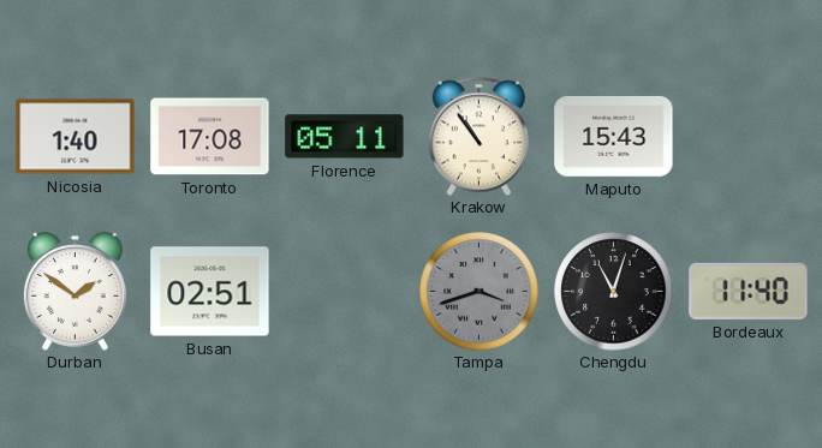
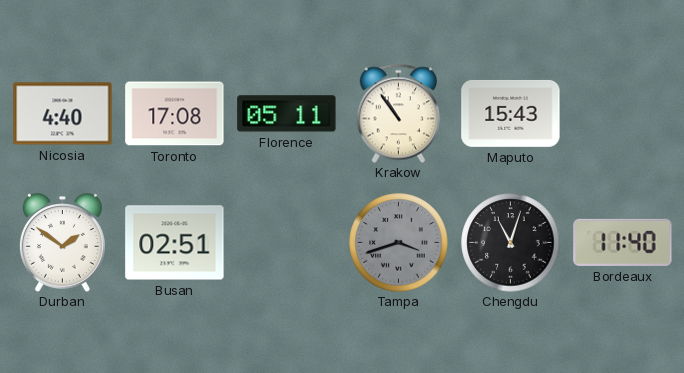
Nicosia: 1:40 -> 4:40
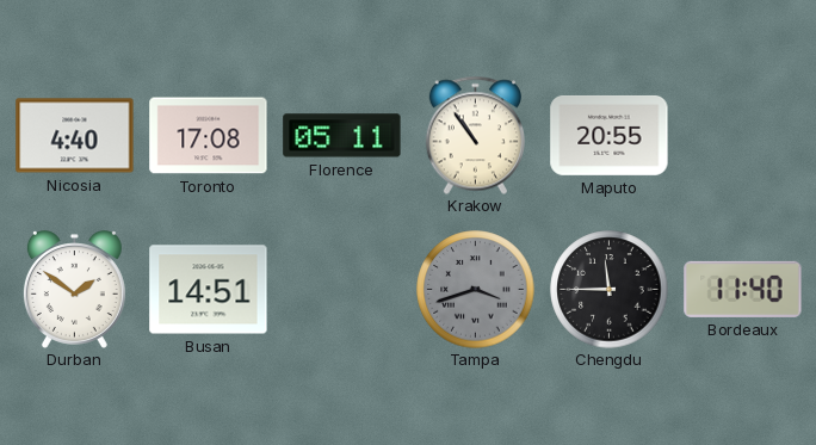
Maputo: 15:43 -> 20:55
Busan: 02:51 -> 14:51
Chengdu: 11:03 -> 11:45
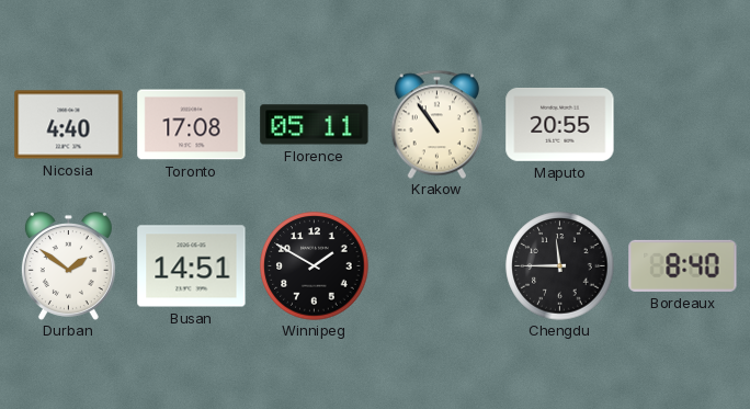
Winnipeg: none -> 1:50
Tampa: 3:42 -> none
Bordeaux: 11:40 -> 8:40
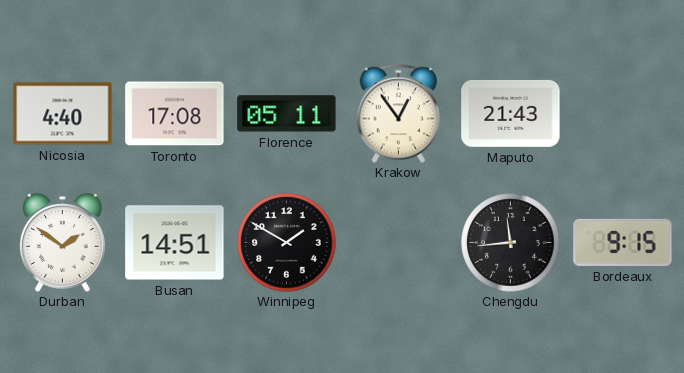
Krakow: 10:54 -> 12:54
Maputo: 20:55 -> 21:43
Chengdu: 11:45 -> 11:44
Bordeaux: 8:40 -> 9:15
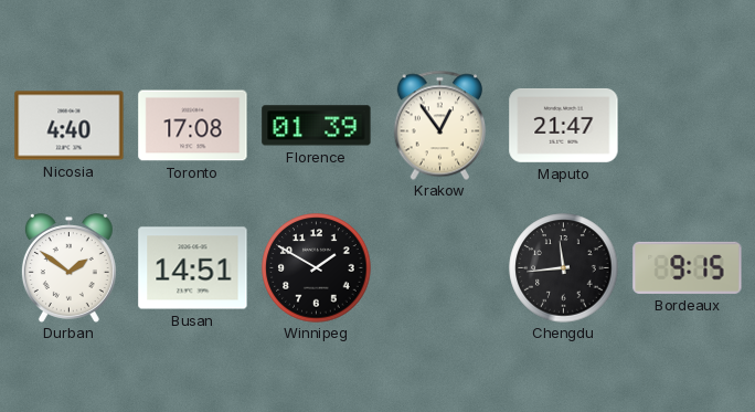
Florence: 05:11 -> 01:39
Maputo: 21:43 -> 21:47
